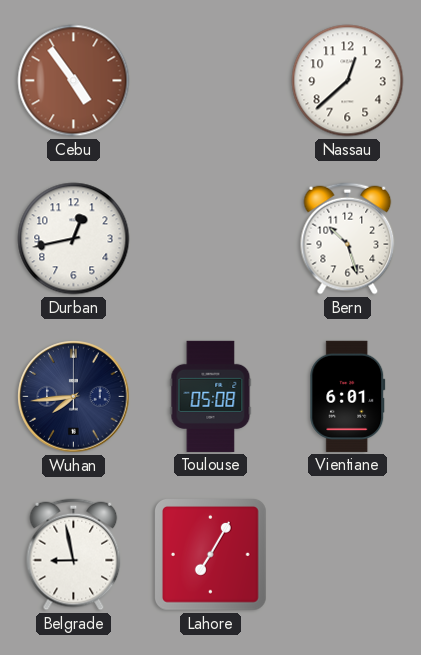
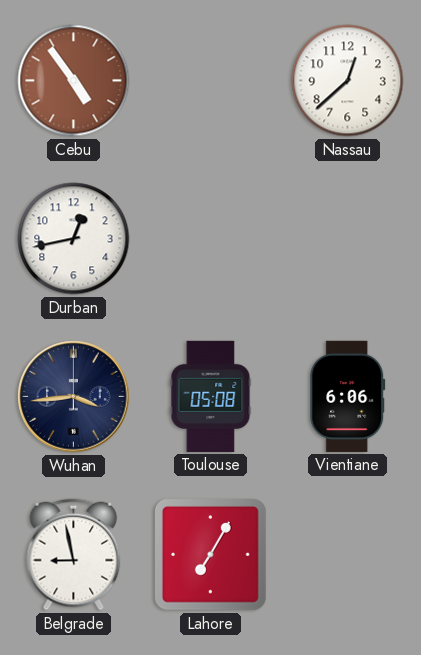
Bern: 10:27 -> none
Wuhan: 7:44 -> 3:44
Vientiane: 6:01 -> 6:06
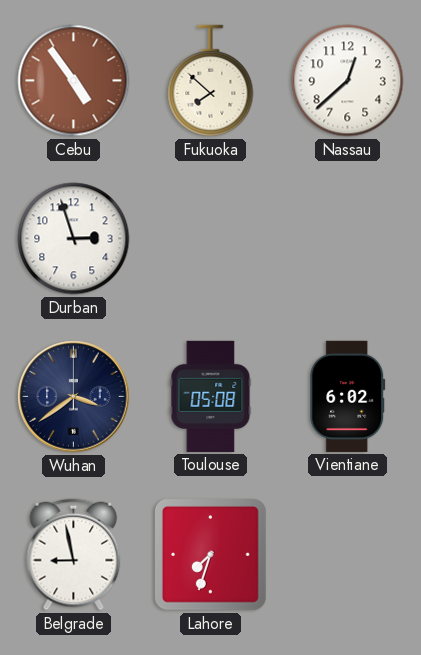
Fukuoka: none -> 7:52
Durban: 12:43 -> 2:57
Wuhan: 3:44 -> 3:39
Vientiane: 6:06 -> 6:02
Lahore: 7:05 -> 7:33
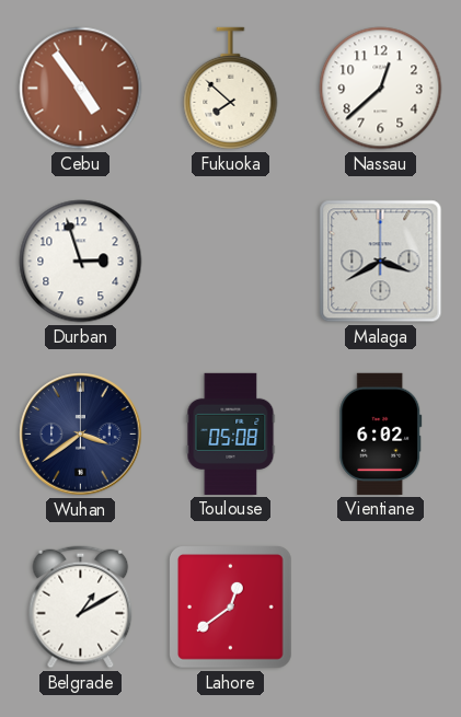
Malaga: none -> 3:40
Belgrade: 8:58 -> 1:10
Lahore: 7:33 -> 12:39
